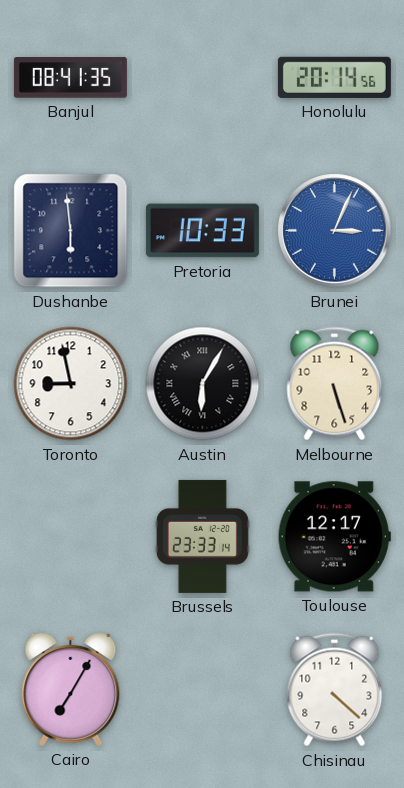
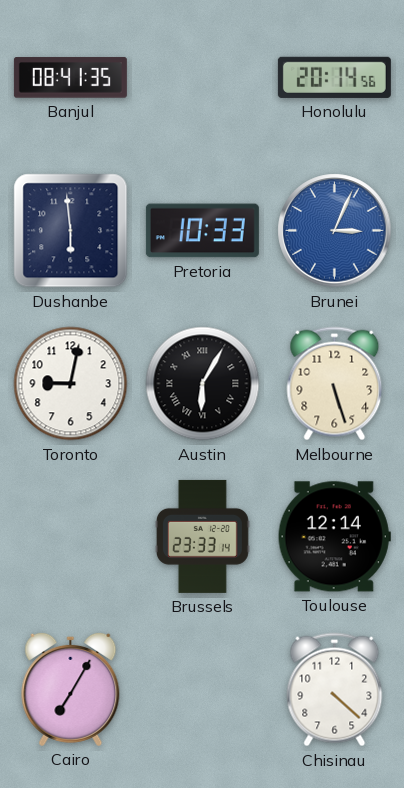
Toronto: 8:58 -> 9:02
Toulouse: 12:17 -> 12:14
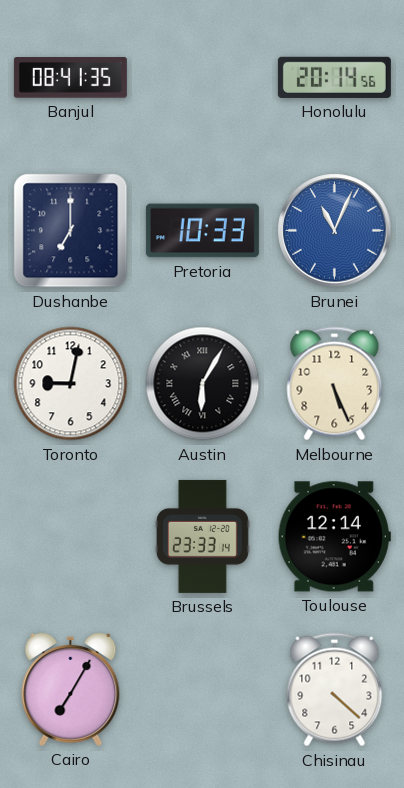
Dushanbe: 5:59 -> 7:00
Brunei: 3:04 -> 11:04
Melbourne: 5:27 -> 5:26
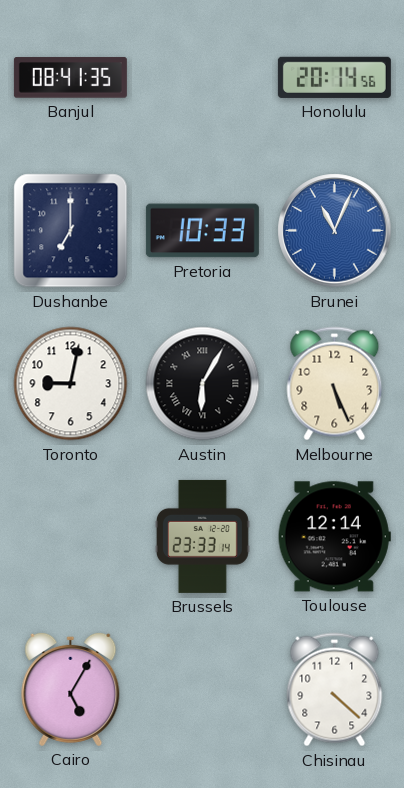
Cairo: 7:05 -> 5:05
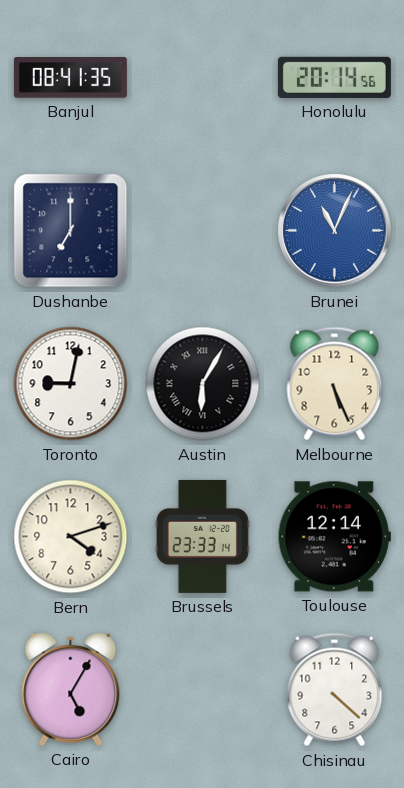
Pretoria: 10:33 -> none
Bern: none -> 4:12
